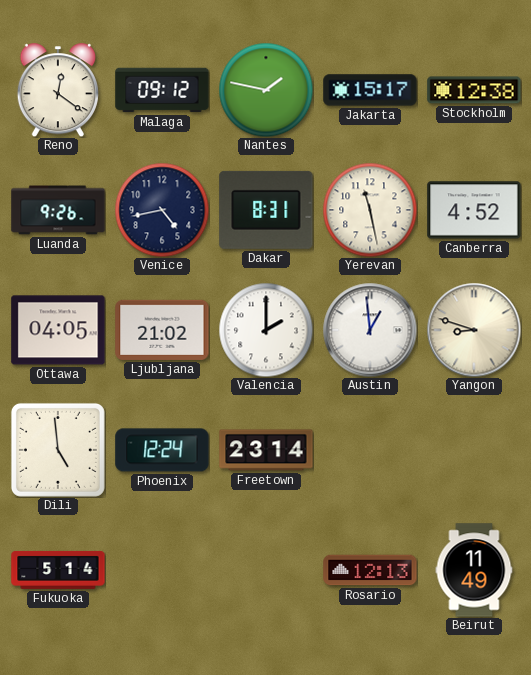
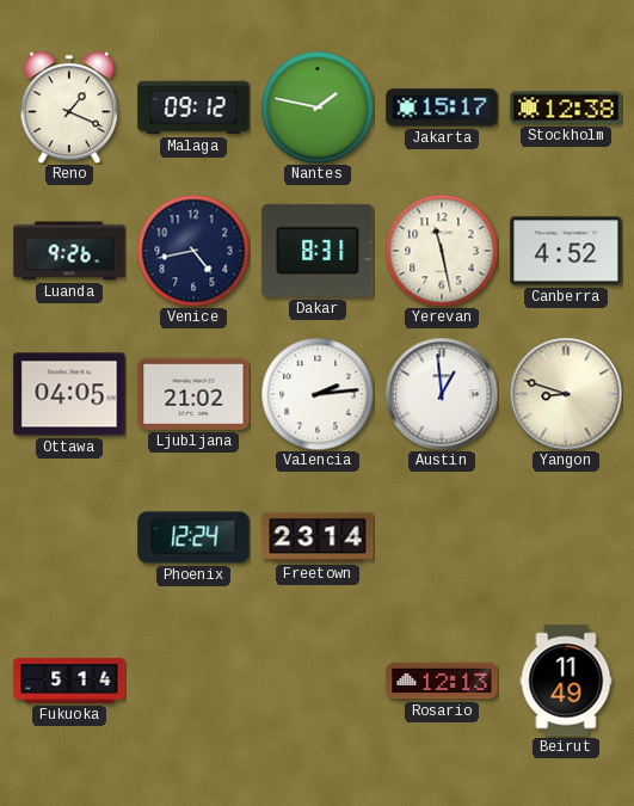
Reno: 12:21 -> 1:19
Valencia: 2:00 -> 2:14
Dili: 4:59 -> none
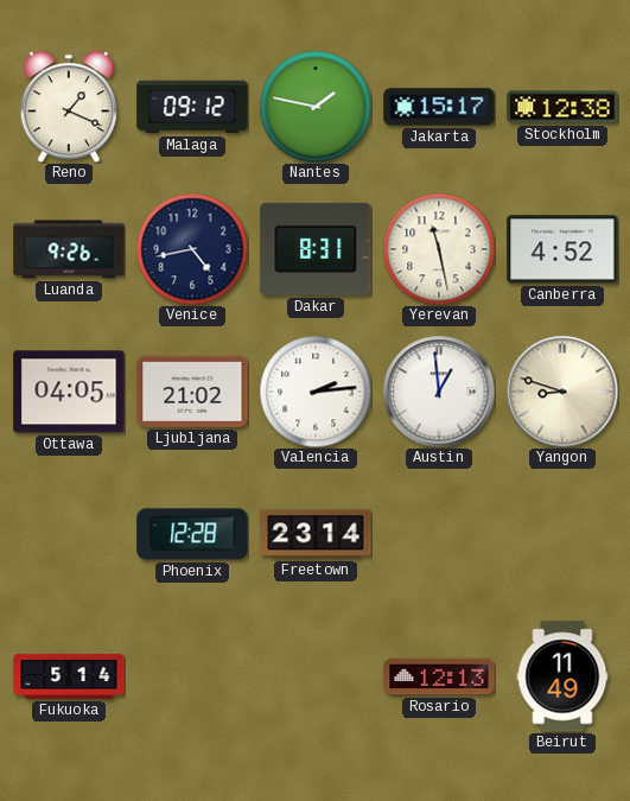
Phoenix: 12:24 -> 12:28
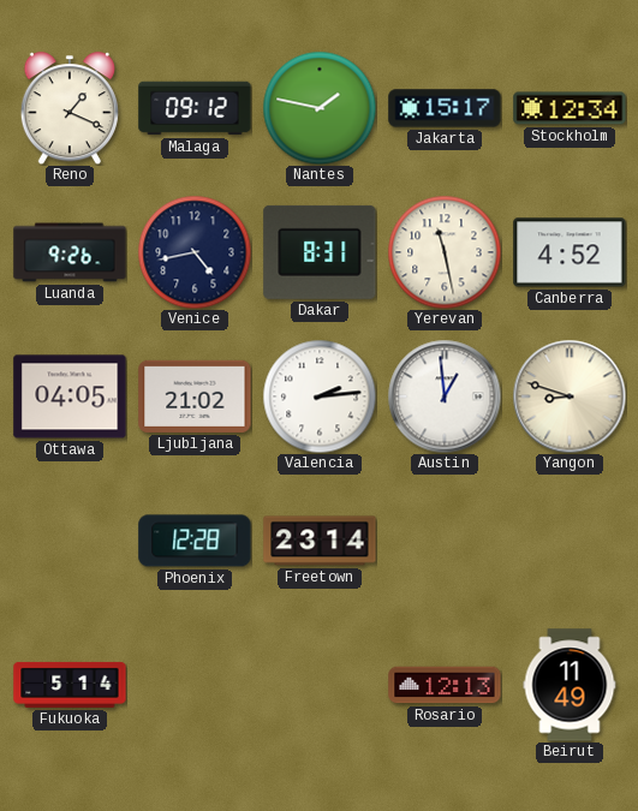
Stockholm: 12:38 -> 12:34
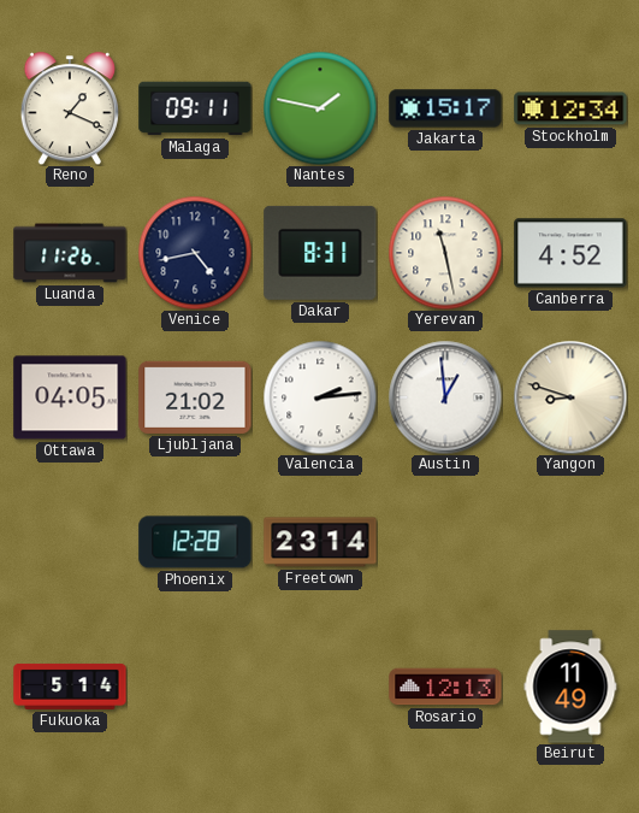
Malaga: 09:12 -> 09:11
Luanda: 9:26 -> 11:26
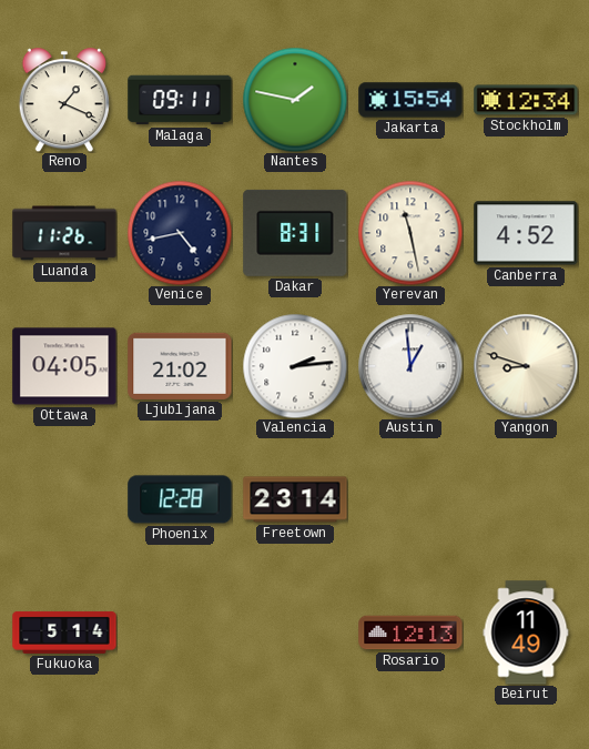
Jakarta: 15:17 -> 15:54
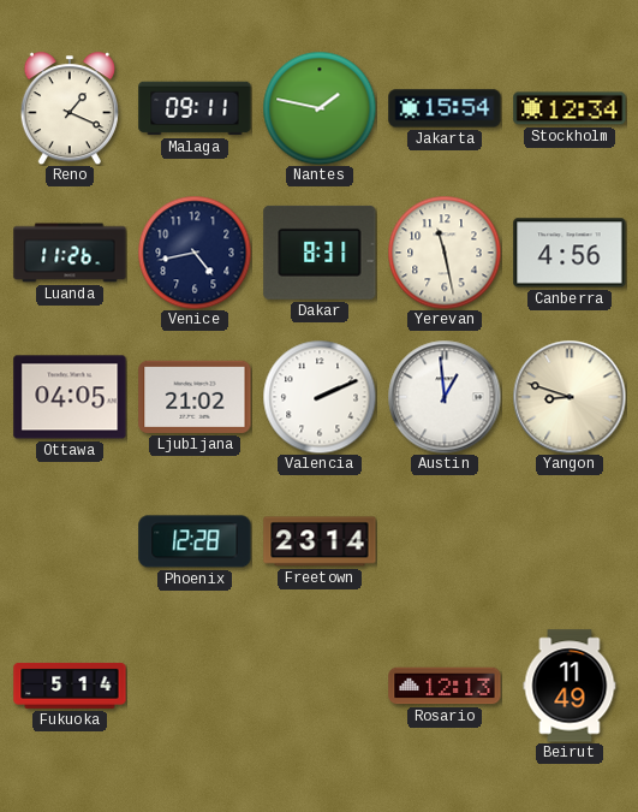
Canberra: 4:52 -> 4:56
Valencia: 2:14 -> 2:11
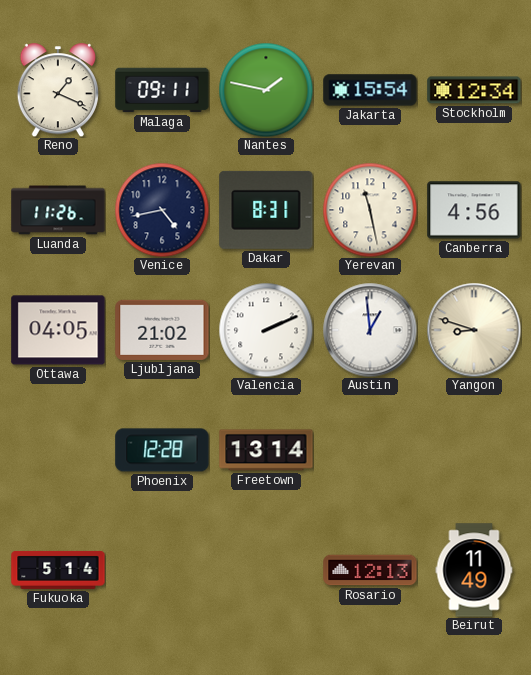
Freetown: 23:14 -> 13:14
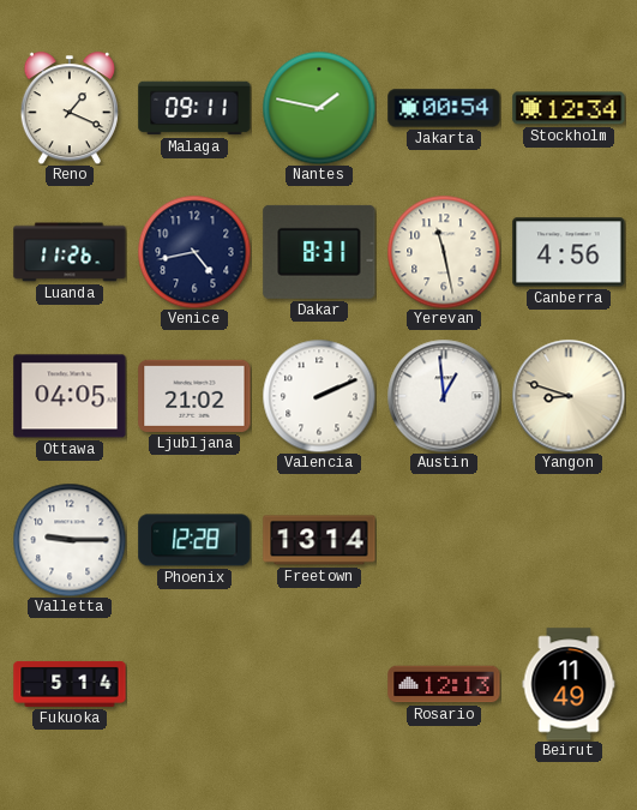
Jakarta: 15:54 -> 00:54
Valletta: none -> 9:15
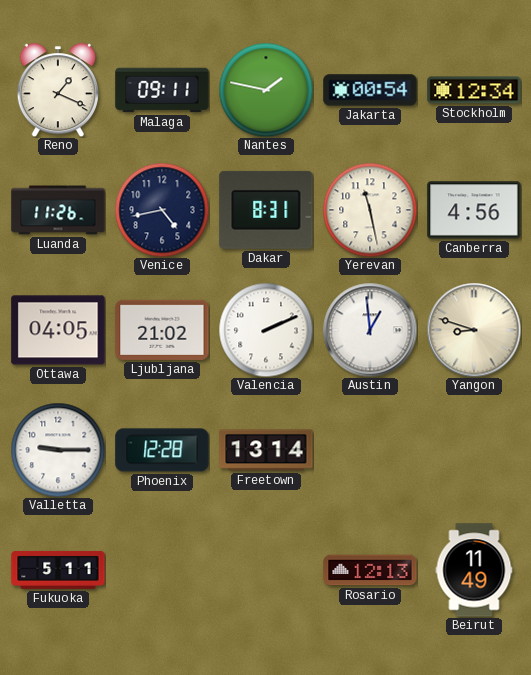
Fukuoka: 5:14 -> 5:11
